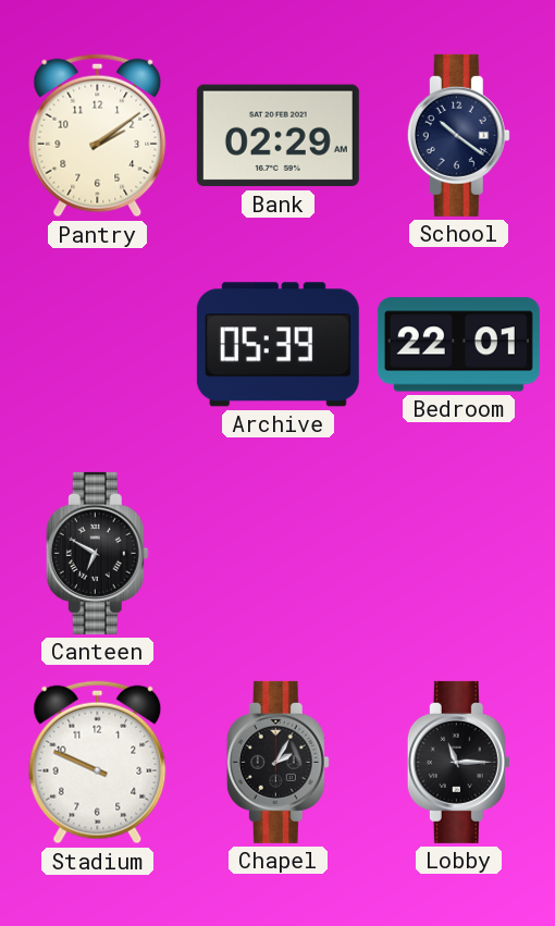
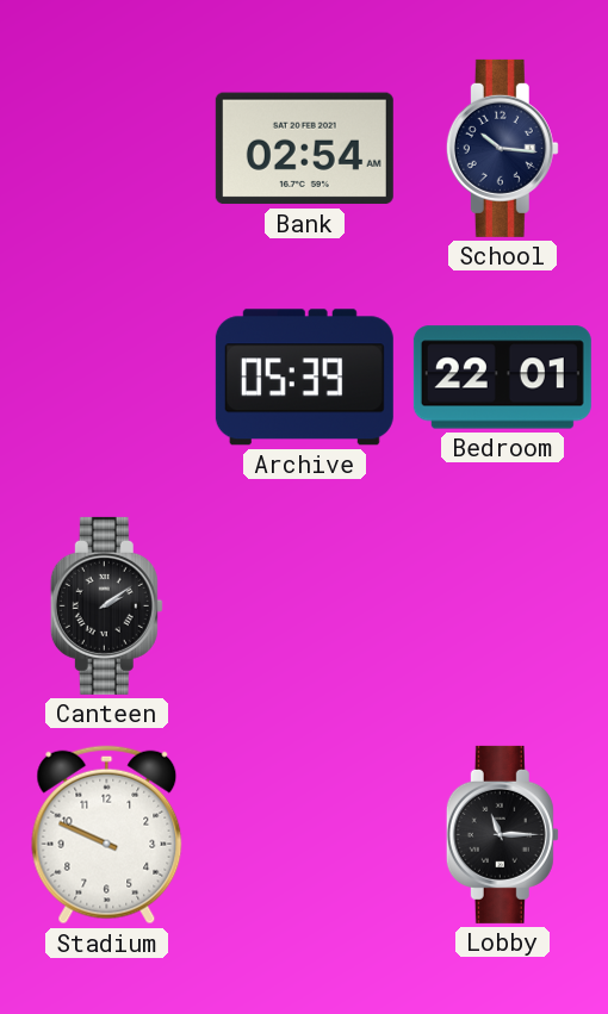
Pantry: 2:09 -> none
Bank: 02:29 -> 02:54
School: 10:21 -> 10:16
Canteen: 6:50 -> 2:09
Chapel: 2:05 -> none
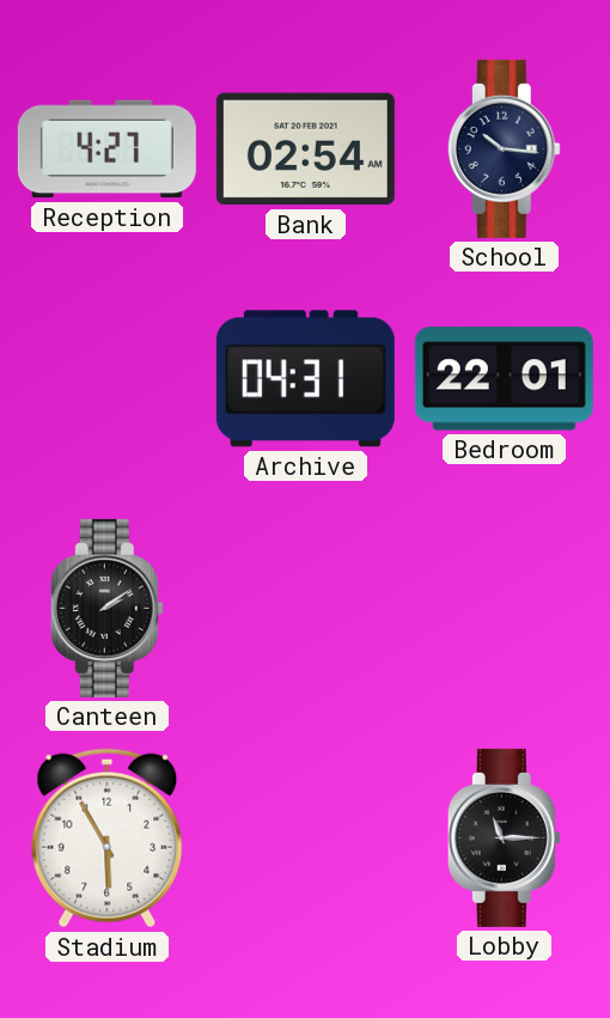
Reception: none -> 4:27
Archive: 05:39 -> 04:31
Stadium: 9:49 -> 5:55
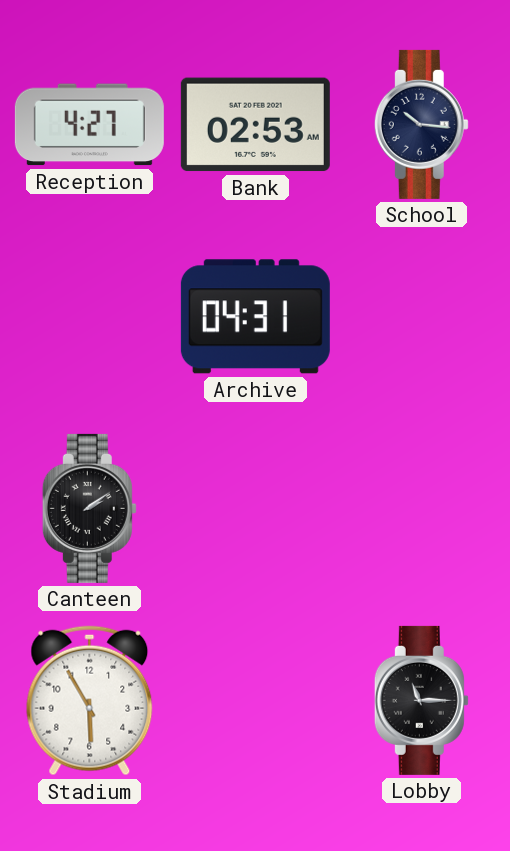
Bank: 02:54 -> 02:53
Bedroom: 22:01 -> none
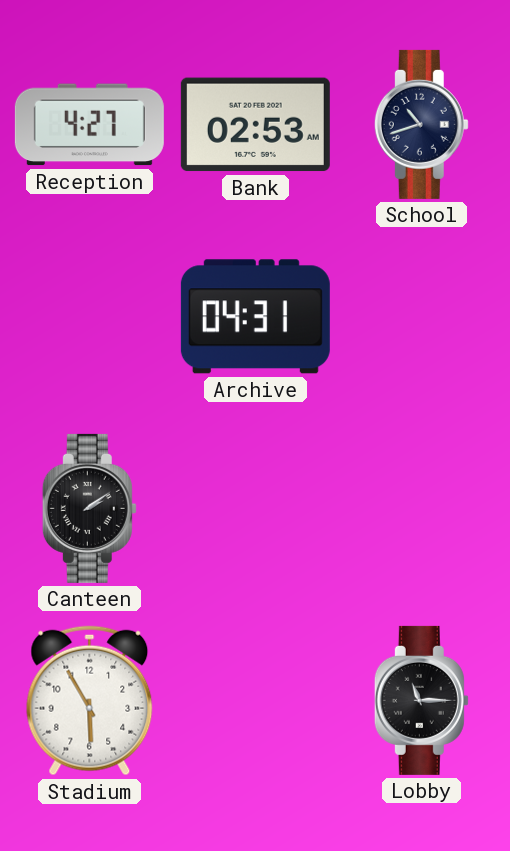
School: 10:16 -> 10:42
